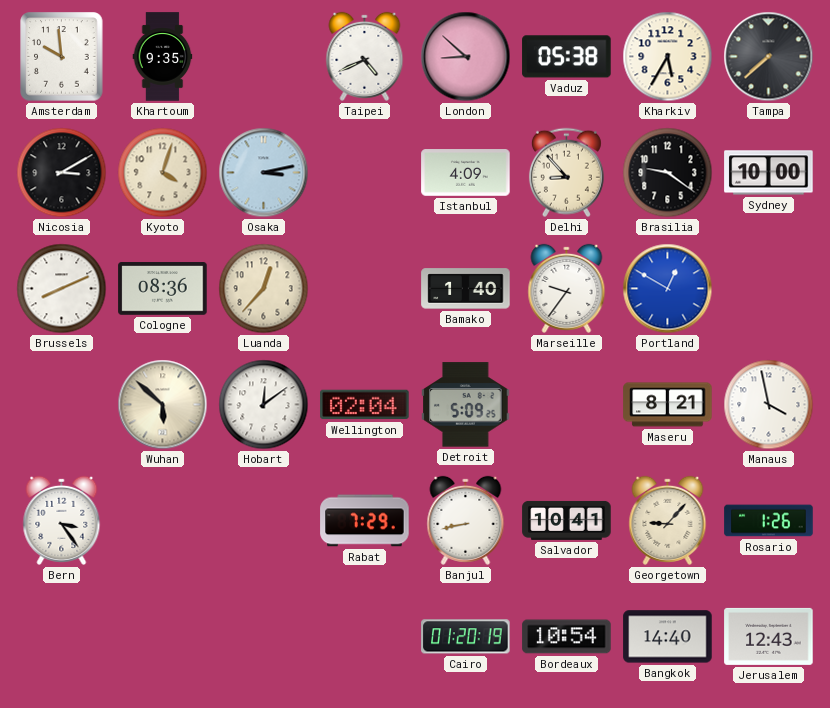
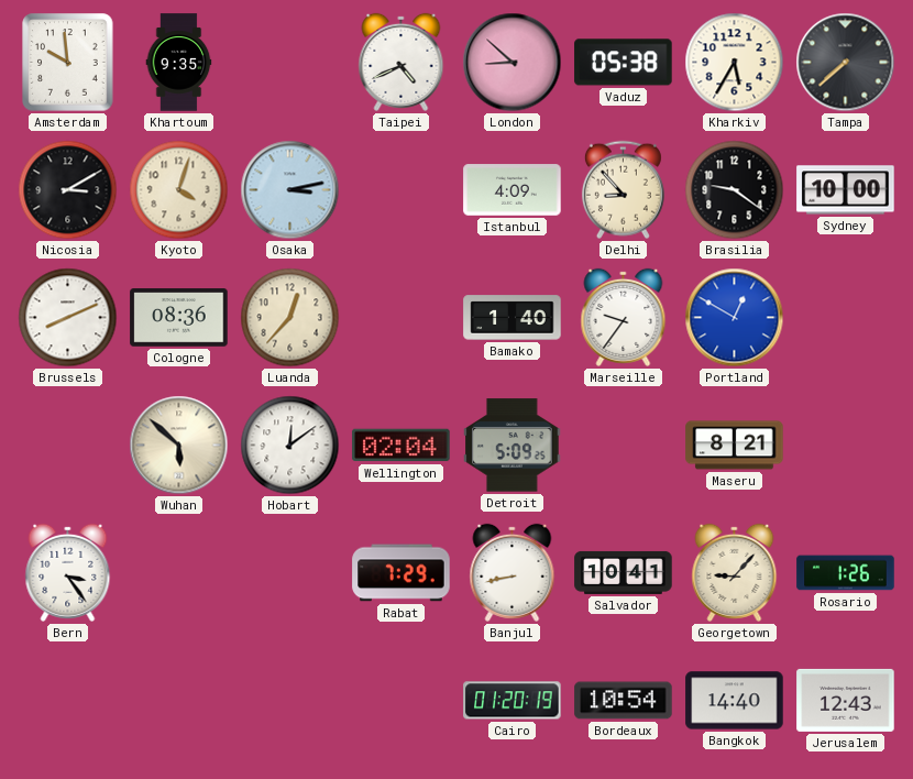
Manaus: 3:58 -> none
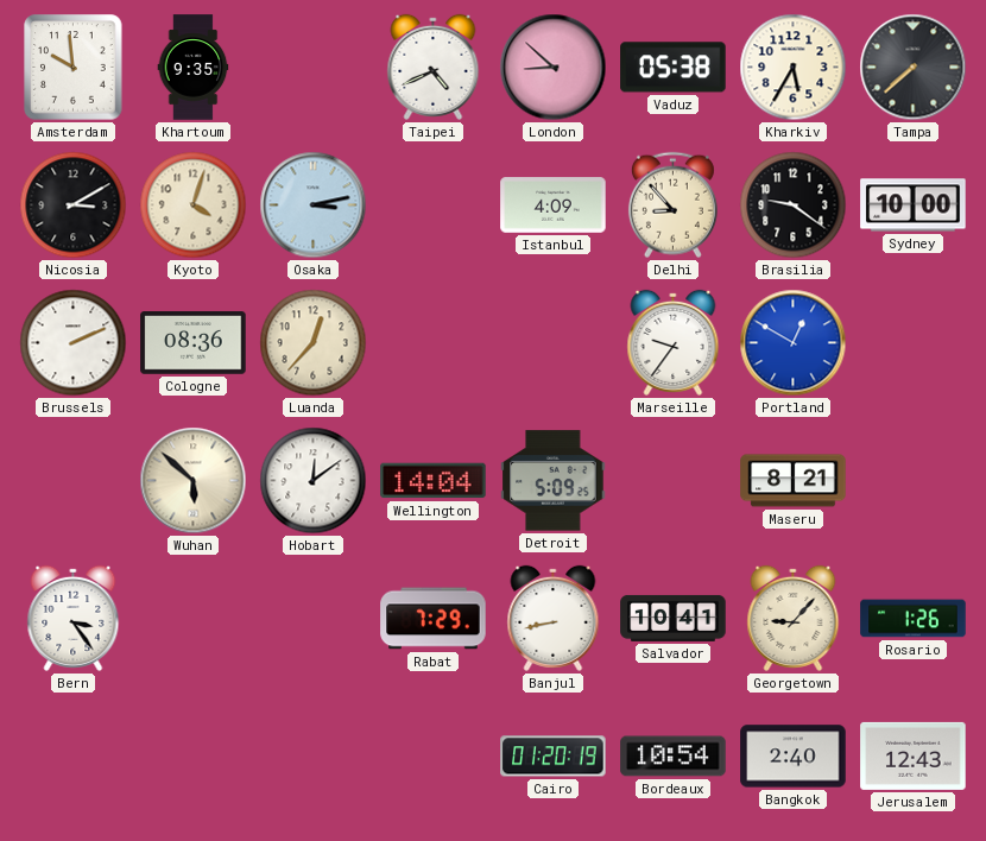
Brussels: 8:11 -> 2:11
Bamako: 1:40 -> none
Wellington: 02:04 -> 14:04
Bangkok: 14:40 -> 2:40
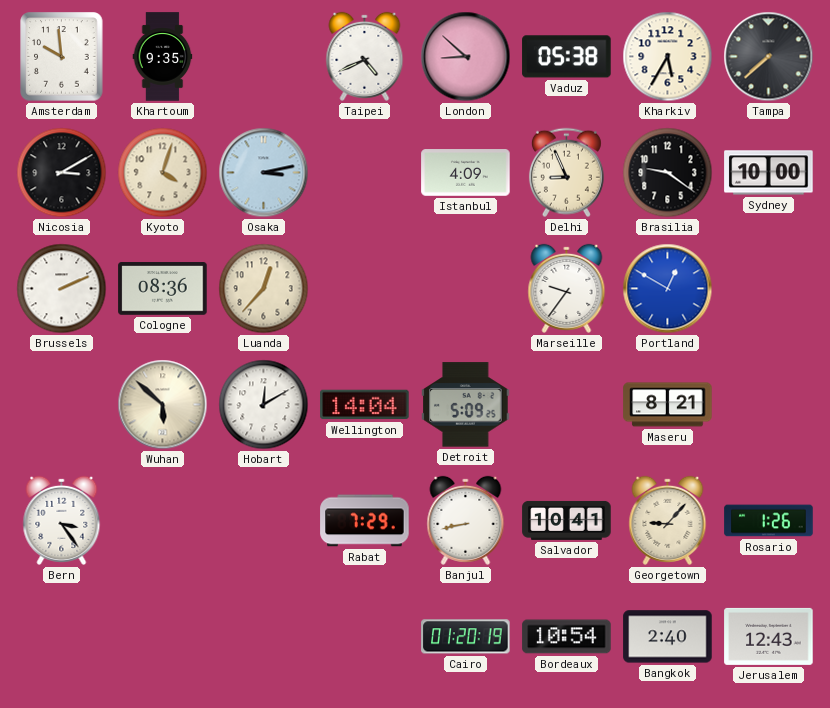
Delhi: 8:53 -> 8:56
Hobart: 12:09 -> 12:10
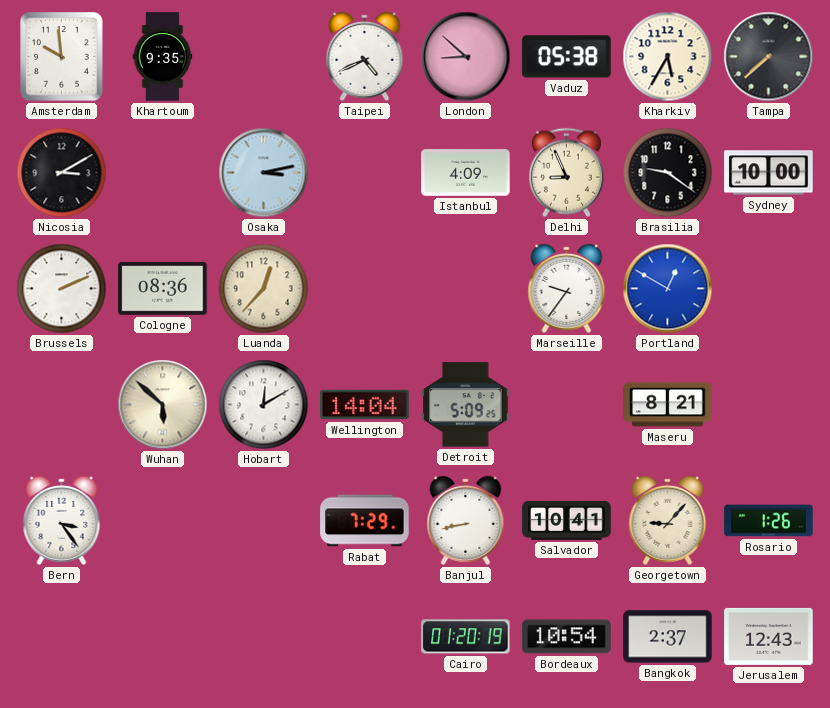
Kyoto: 4:03 -> none
Bangkok: 2:40 -> 2:37
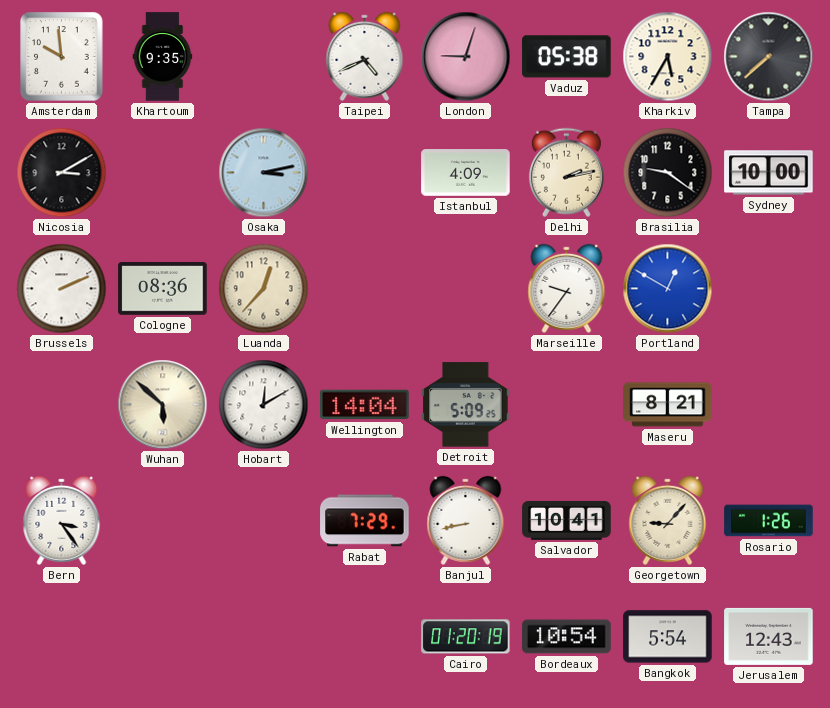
London: 8:52 -> 9:03
Delhi: 8:56 -> 2:13
Bangkok: 2:37 -> 5:54
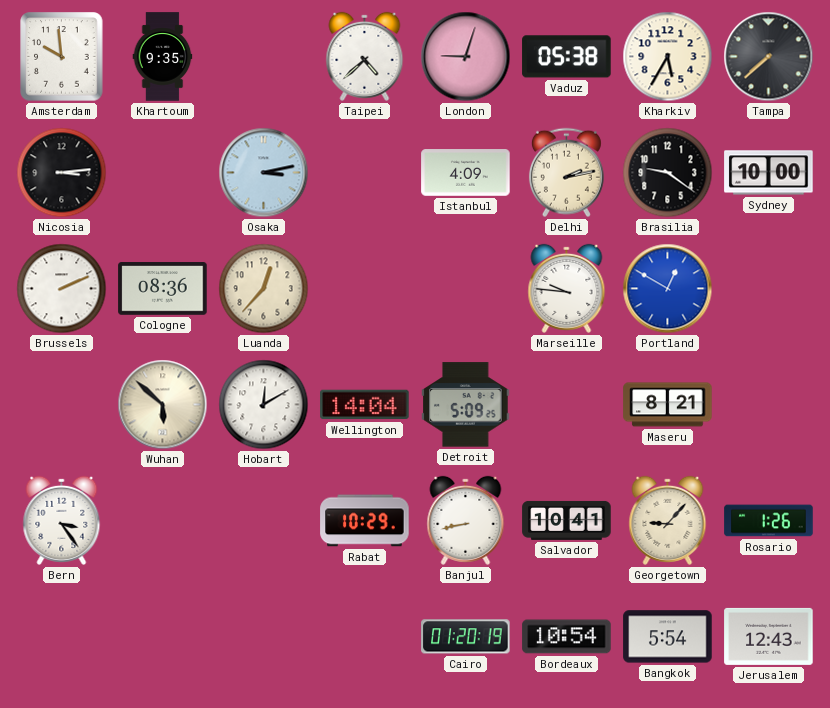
Taipei: 4:41 -> 4:38
Nicosia: 3:10 -> 3:14
Marseille: 9:36 -> 9:46
Rabat: 7:29 -> 10:29
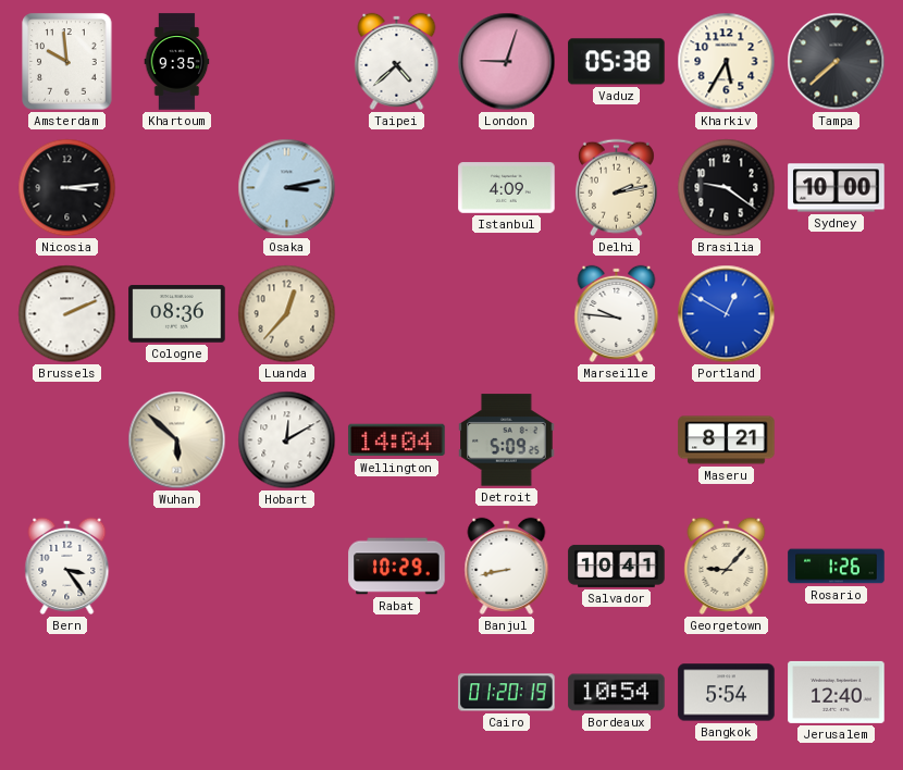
Jerusalem: 12:43 -> 12:40
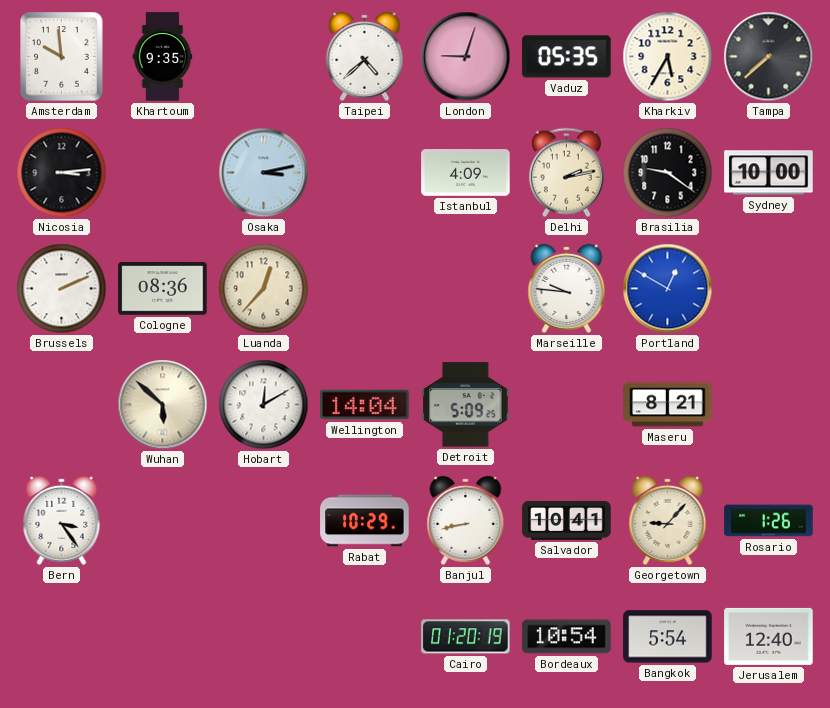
Vaduz: 05:38 -> 05:35
